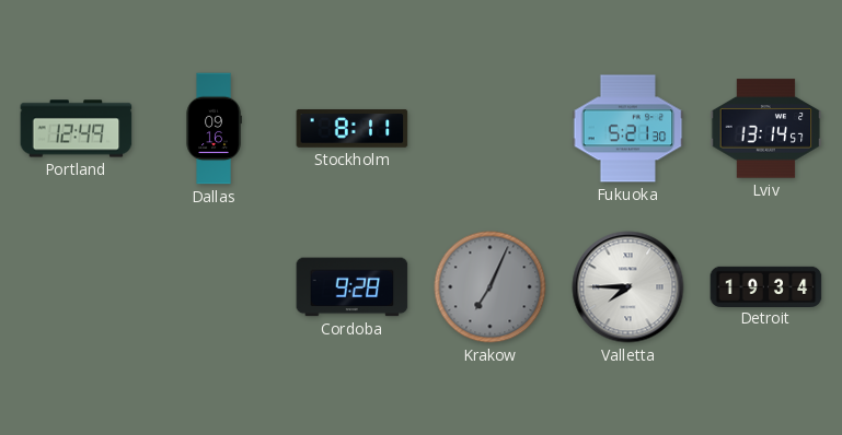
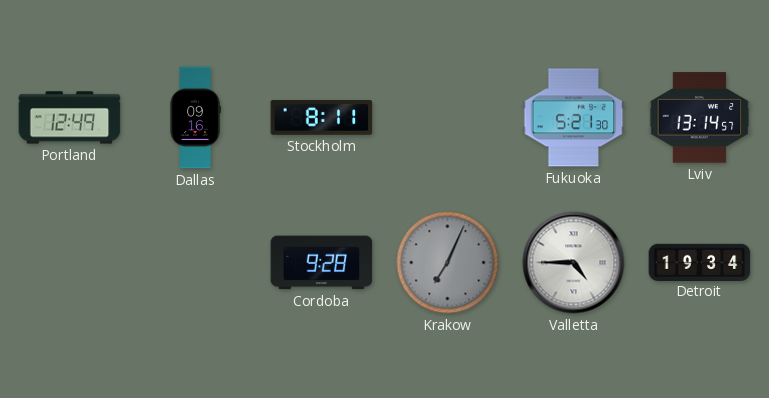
Valletta: 7:45 -> 4:45
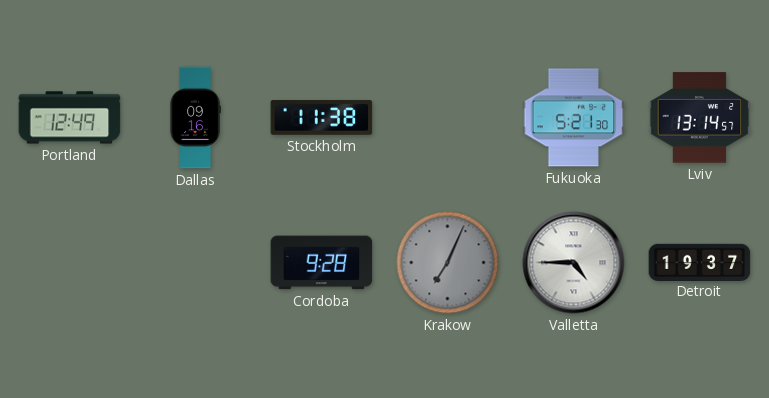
Stockholm: 8:11 -> 11:38
Detroit: 19:34 -> 19:37
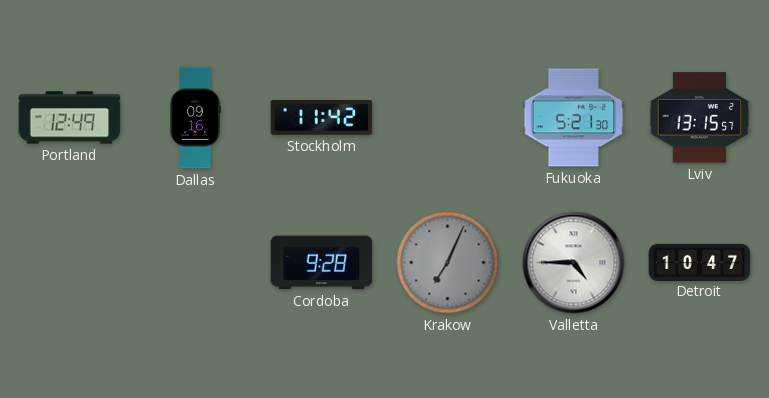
Stockholm: 11:38 -> 11:42
Lviv: 13:14 -> 13:15
Detroit: 19:37 -> 10:47
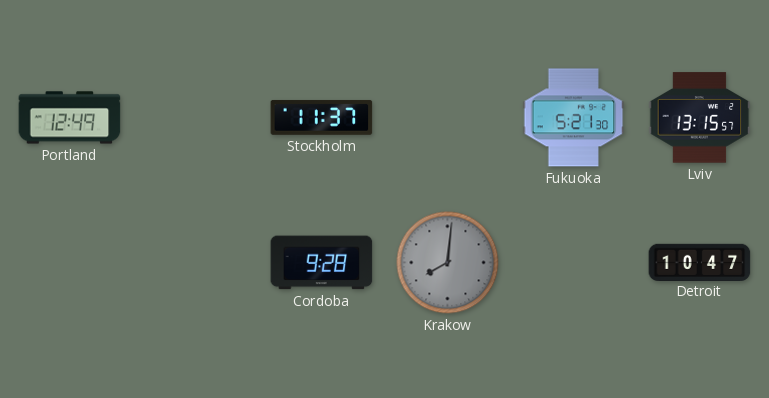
Dallas: 09:16 -> none
Stockholm: 11:42 -> 11:37
Krakow: 7:04 -> 8:01
Valletta: 4:45 -> none
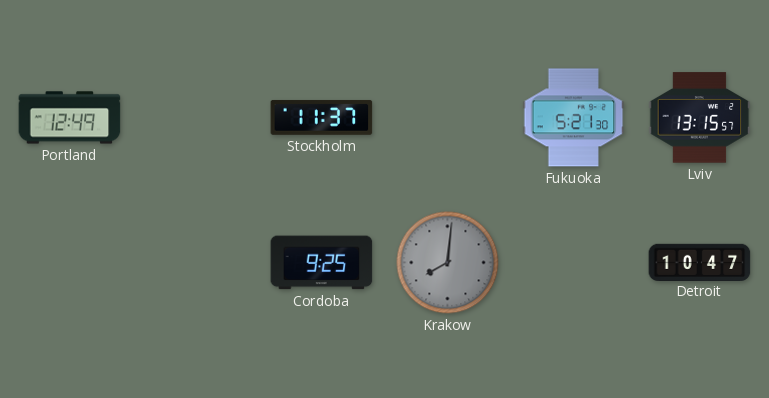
Cordoba: 9:28 -> 9:25
